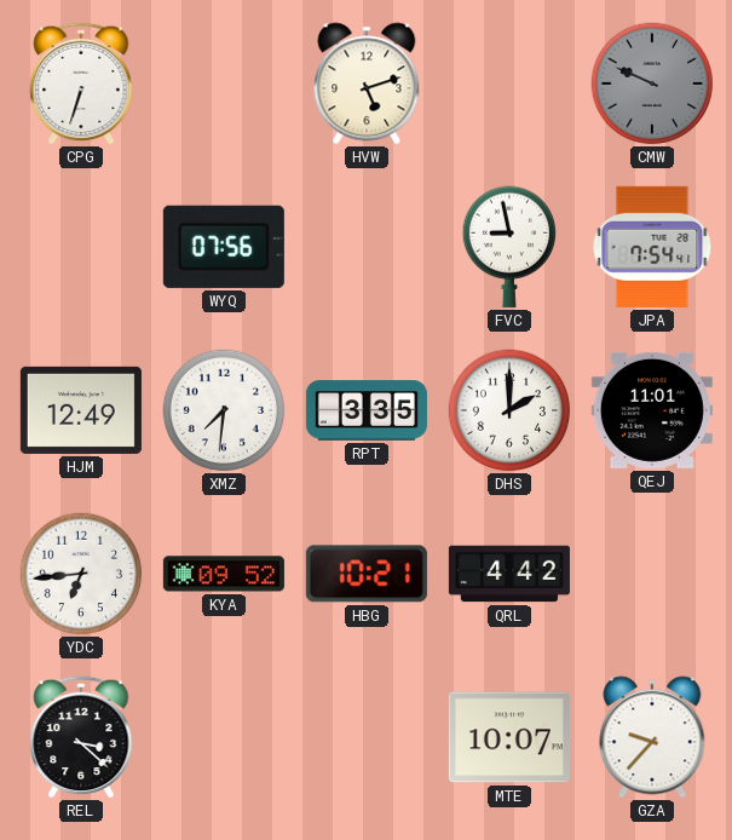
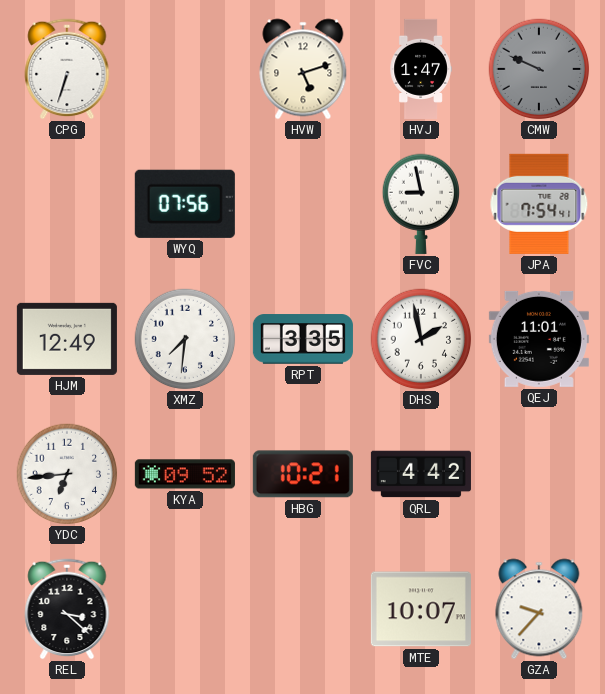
HVJ: none -> 1:47
DHS: 2:00 -> 1:58
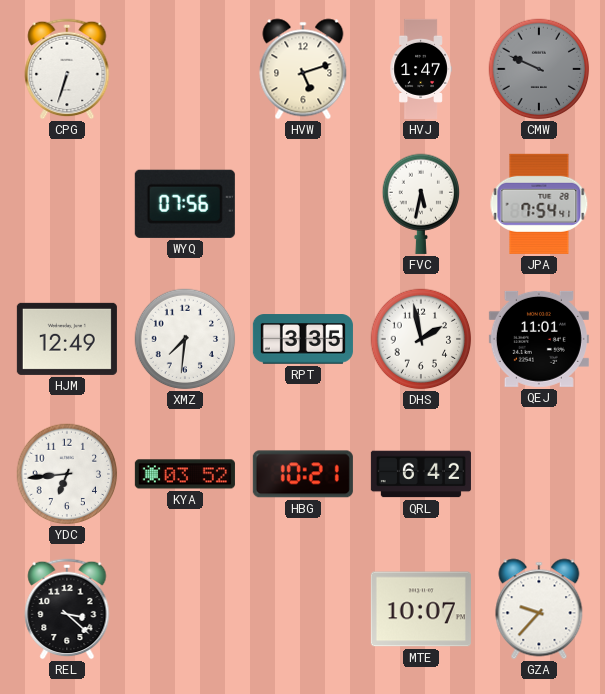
FVC: 8:58 -> 5:32
KYA: 09:52 -> 03:52
QRL: 4:42 -> 6:42
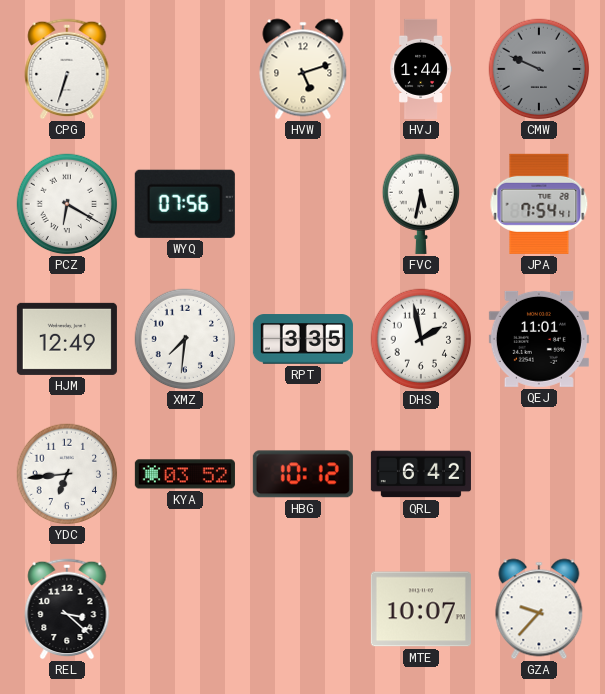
HVJ: 1:47 -> 1:44
PCZ: none -> 6:20
HBG: 10:21 -> 10:12
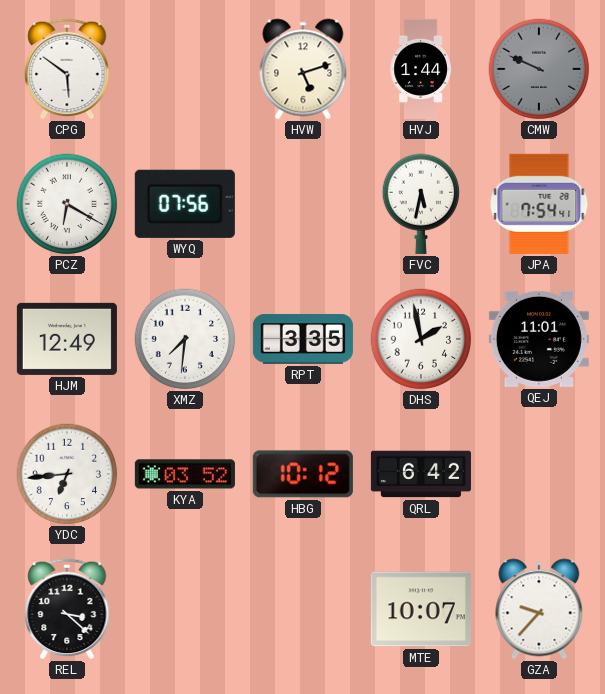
CPG: 6:33 -> 5:51
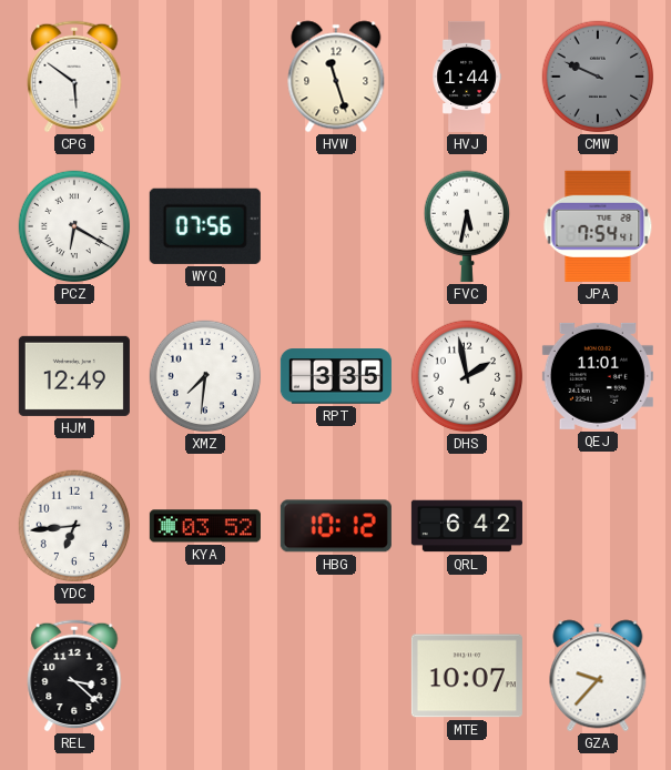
HVW: 5:12 -> 11:27
